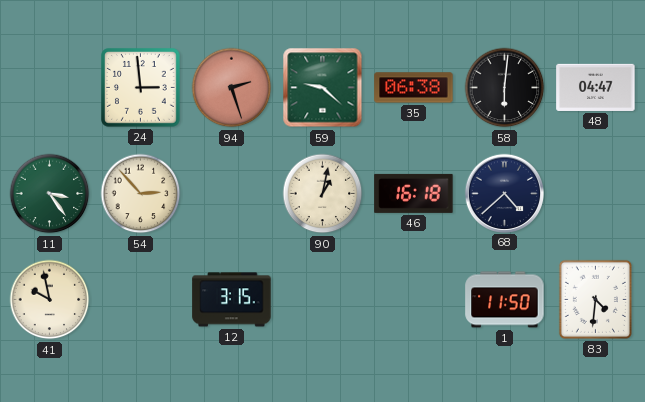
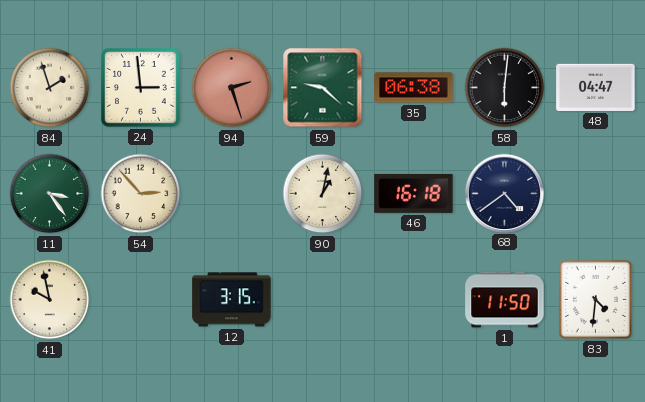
84: none -> 1:57
68: 4:38 -> 4:39
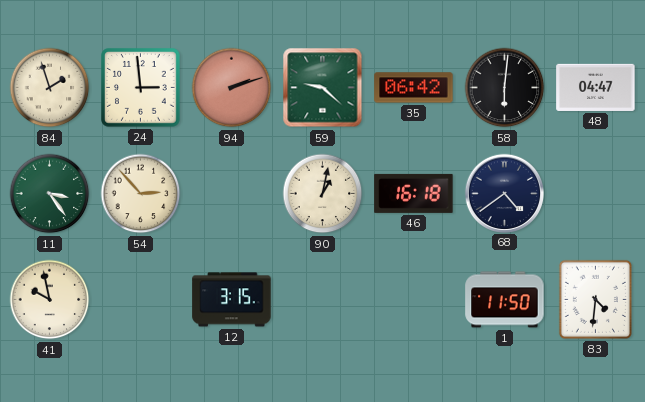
94: 2:27 -> 2:12
35: 06:38 -> 06:42
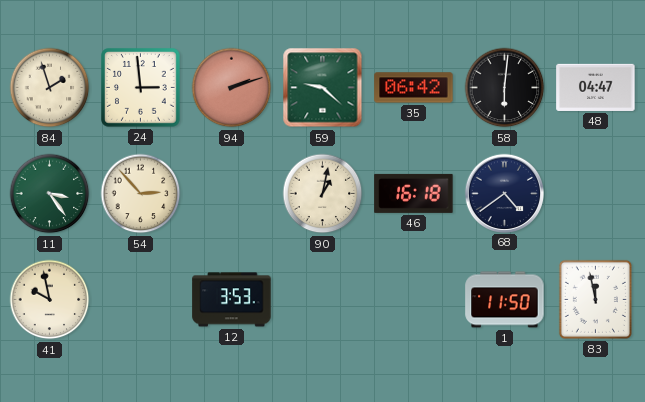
12: 3:15 -> 3:53
83: 4:31 -> 11:58
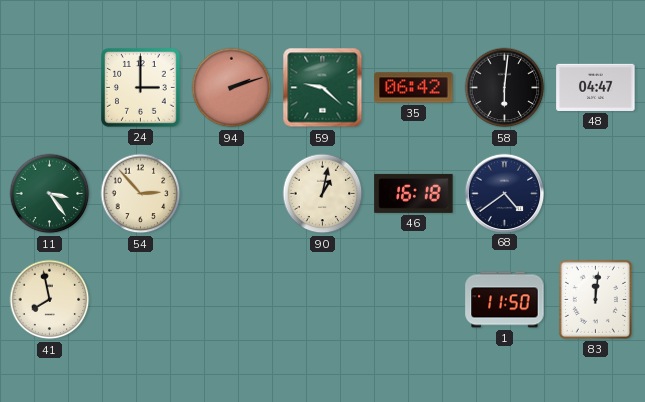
84: 1:57 -> none
24: 2:59 -> 3:00
41: 9:58 -> 7:58
12: 3:53 -> none
83: 11:58 -> 12:01
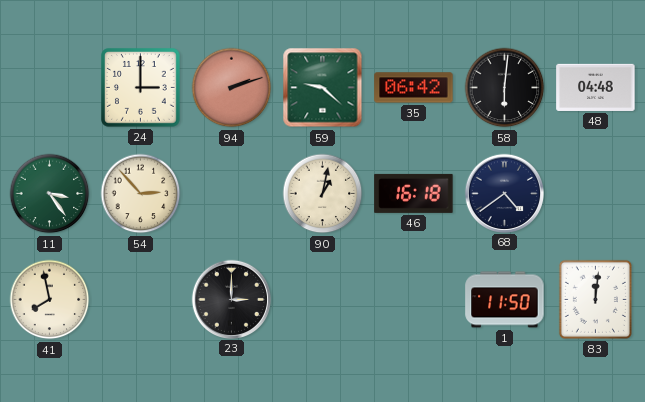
48: 04:47 -> 04:48
23: none -> 3:00
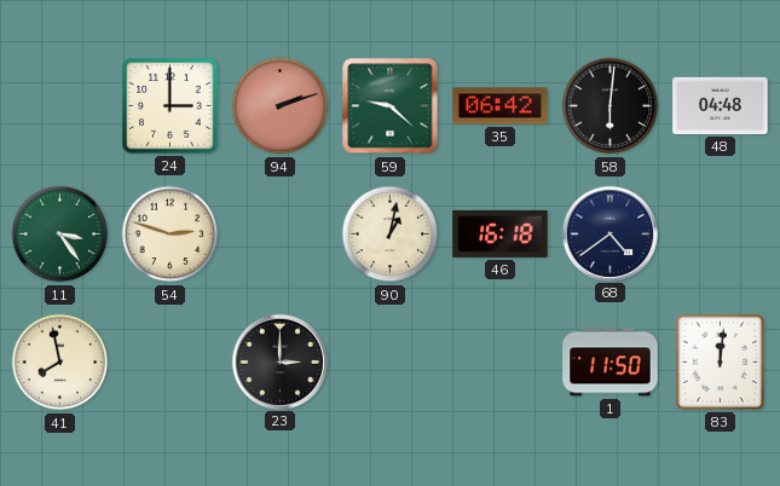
54: 2:53 -> 2:48
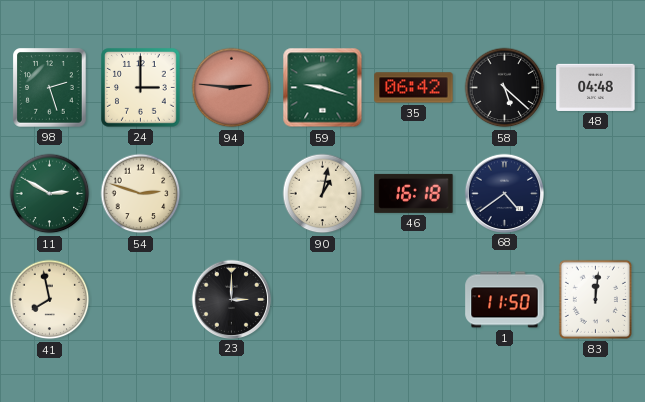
98: none -> 2:27
94: 2:12 -> 2:46
59: 9:22 -> 9:18
58: 6:01 -> 5:22
11: 3:24 -> 2:50
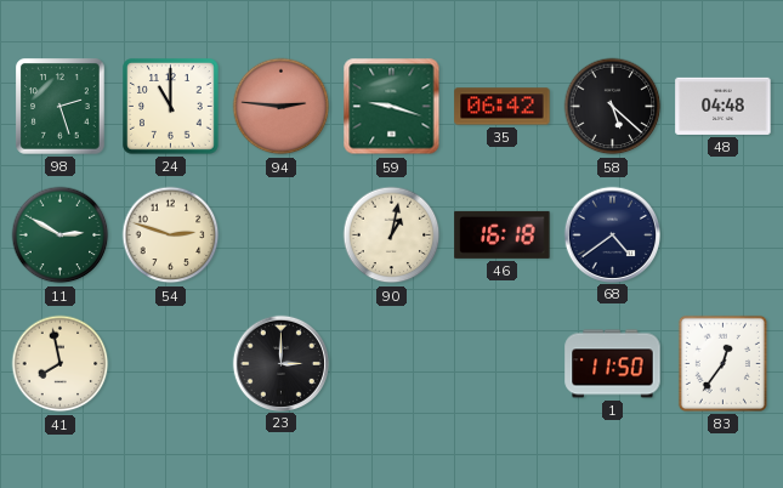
24: 3:00 -> 11:00
83: 12:01 -> 12:36
